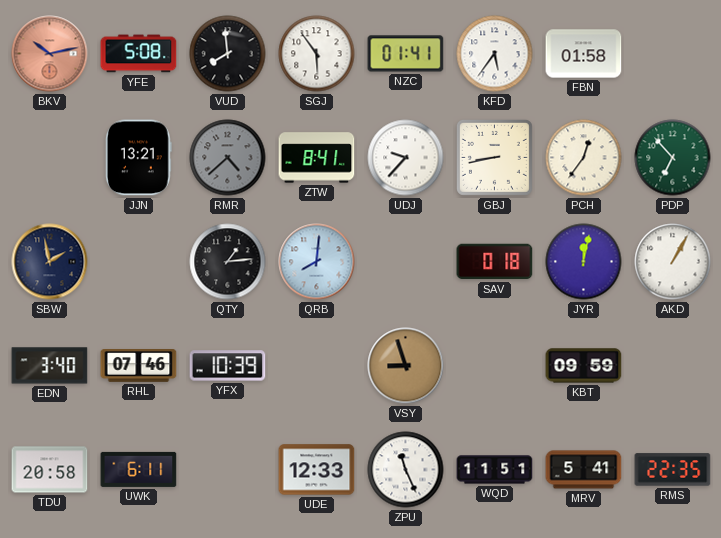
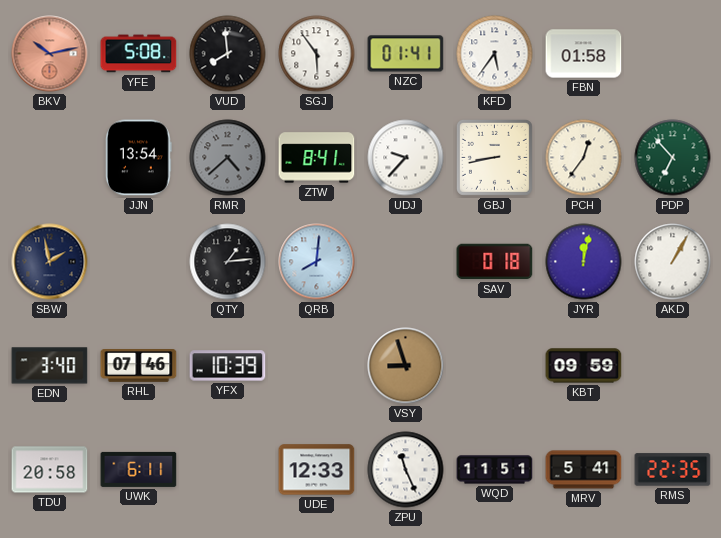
JJN: 13:21 -> 13:54
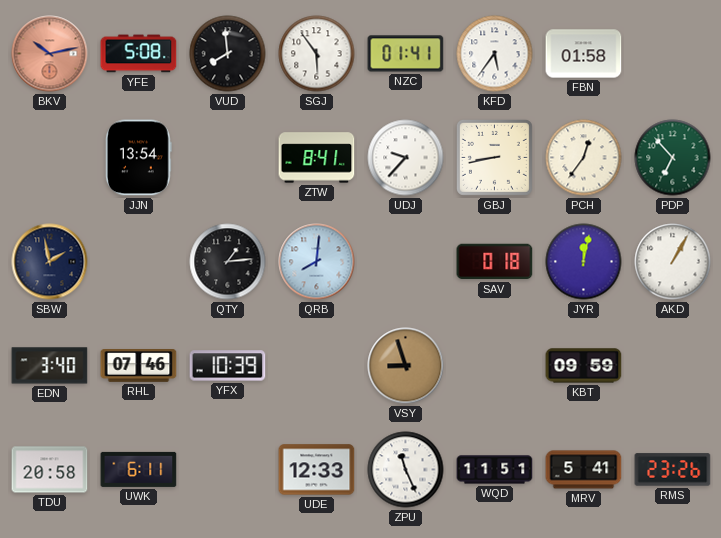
RMR: 4:38 -> none
RMS: 22:35 -> 23:26
